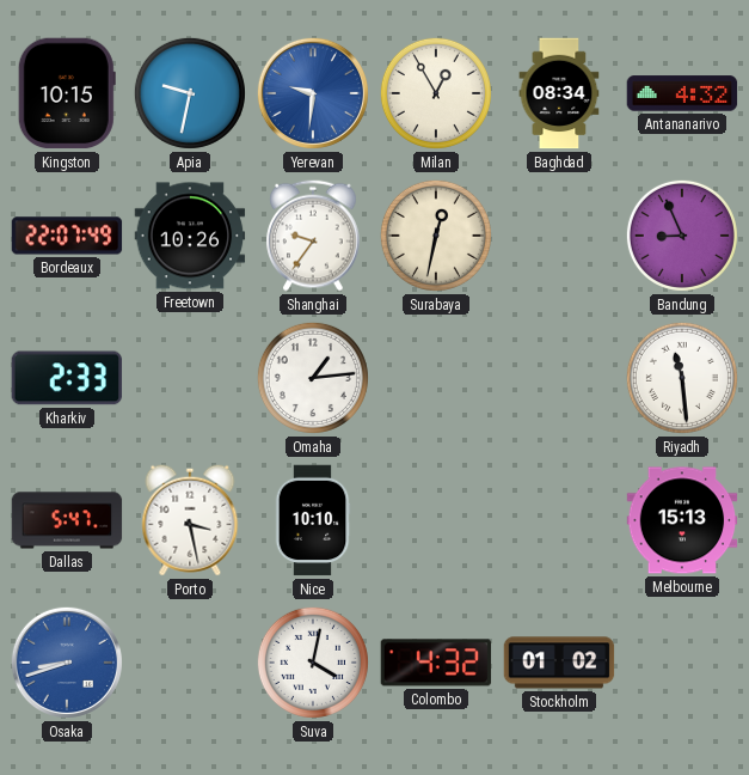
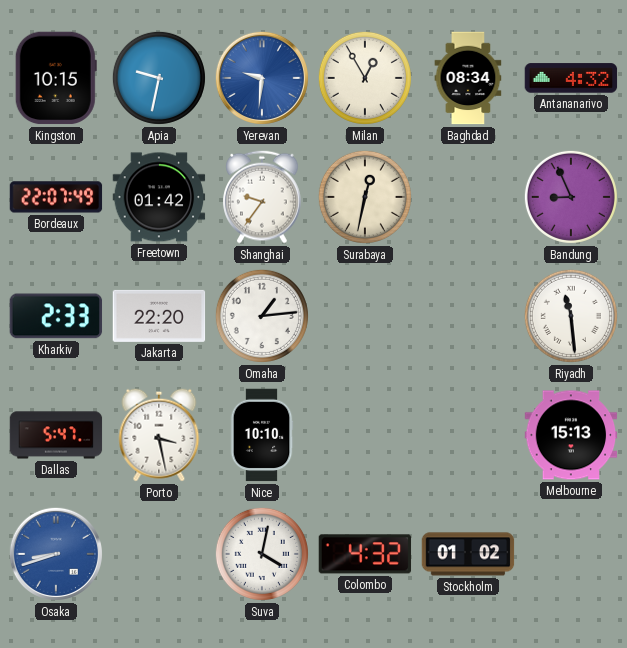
Freetown: 10:26 -> 01:42
Jakarta: none -> 22:20
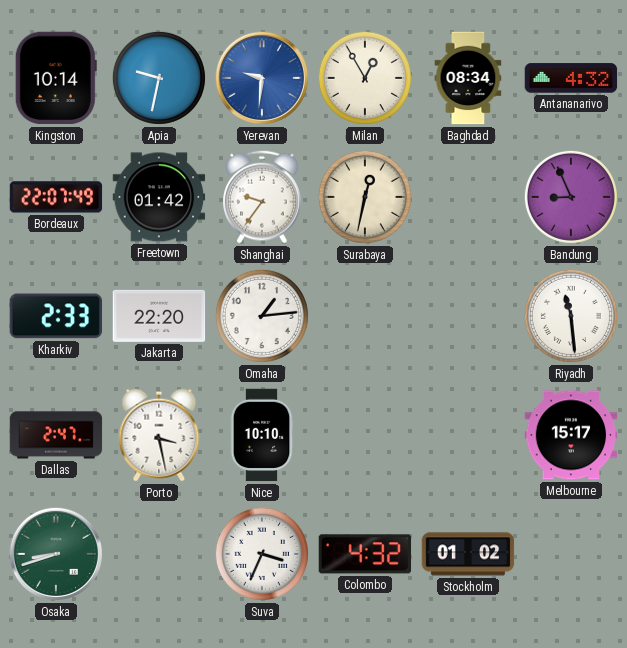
Kingston: 10:15 -> 10:14
Dallas: 5:47 -> 2:47
Melbourne: 15:13 -> 15:17
Osaka dial: blue -> green
Suva: 4:02 -> 3:34
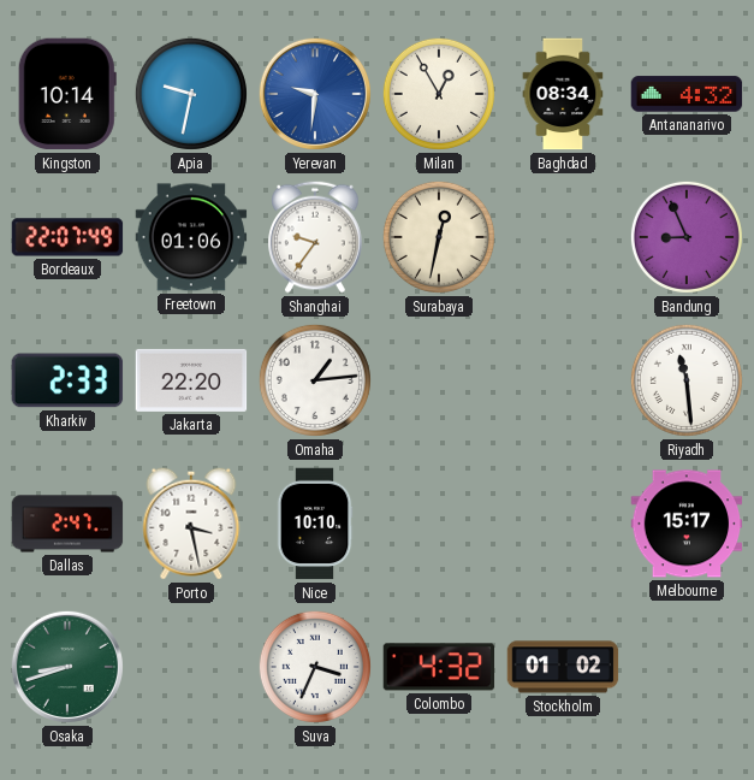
Freetown: 01:42 -> 01:06
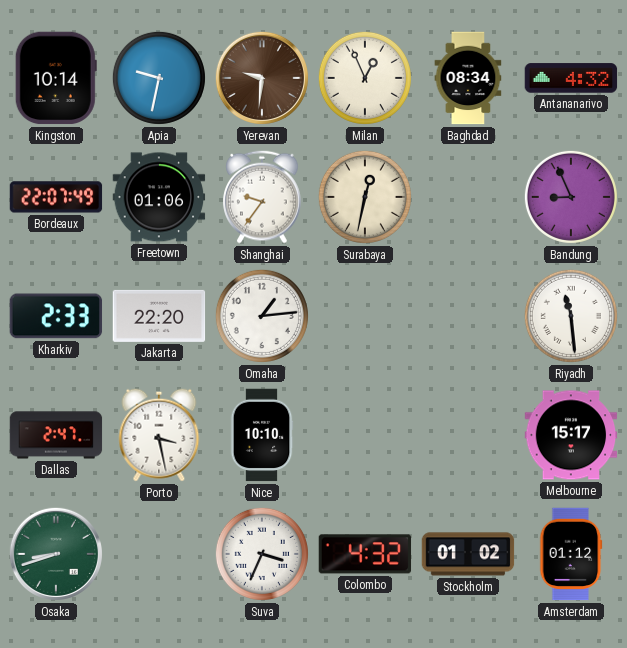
Yerevan dial: blue -> brown
Milan: 12:55 -> 12:56
Amsterdam: none -> 01:12
